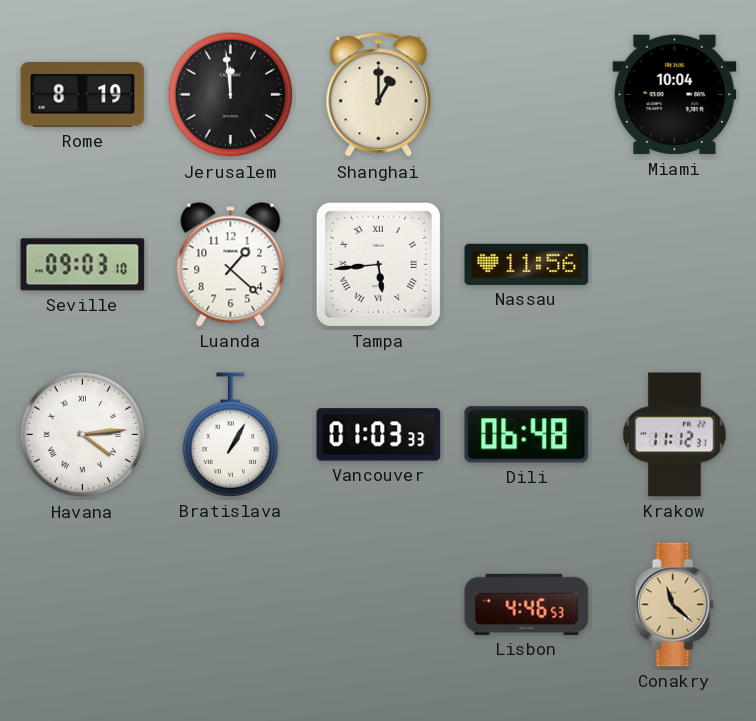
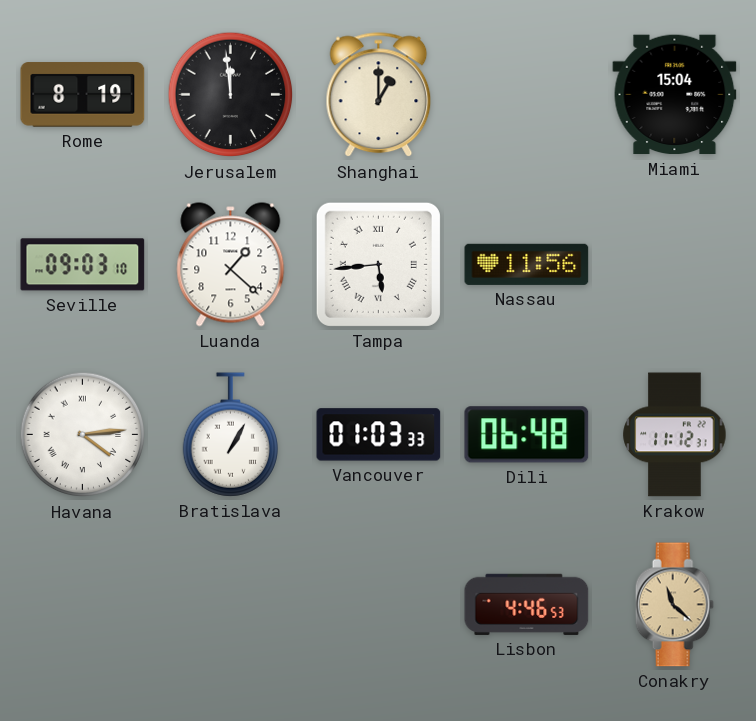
Miami: 10:04 -> 15:04
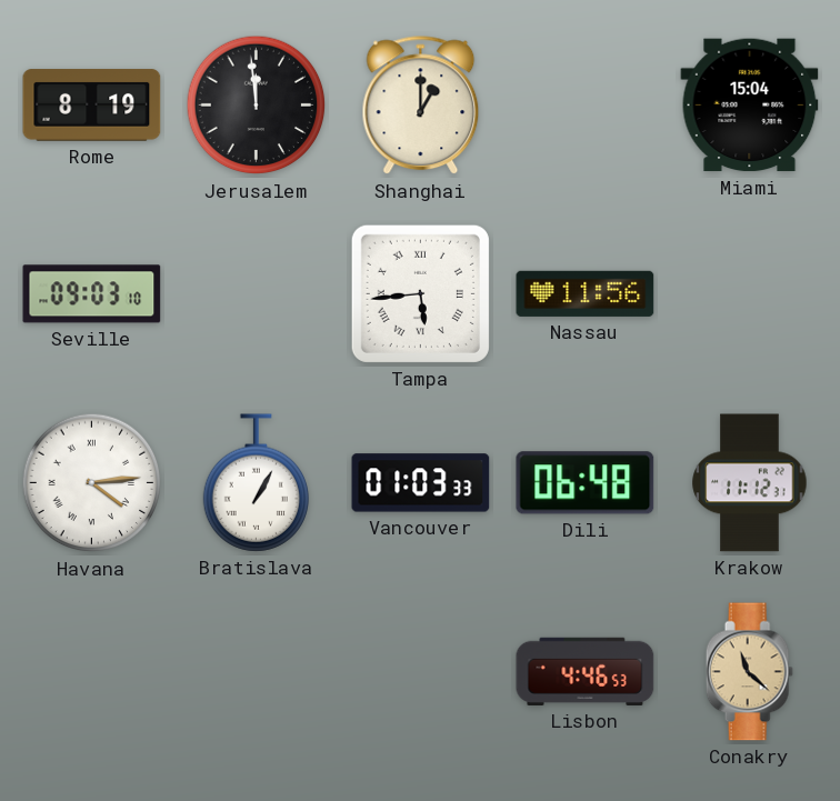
Luanda: 1:22 -> none
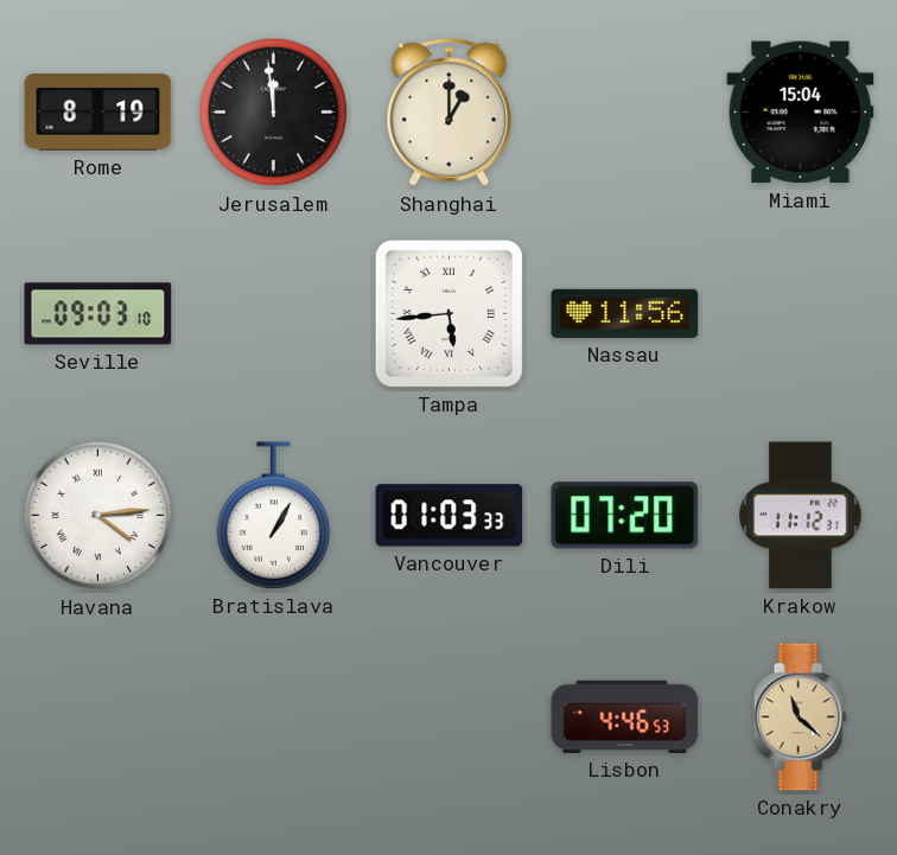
Dili: 06:48 -> 07:20
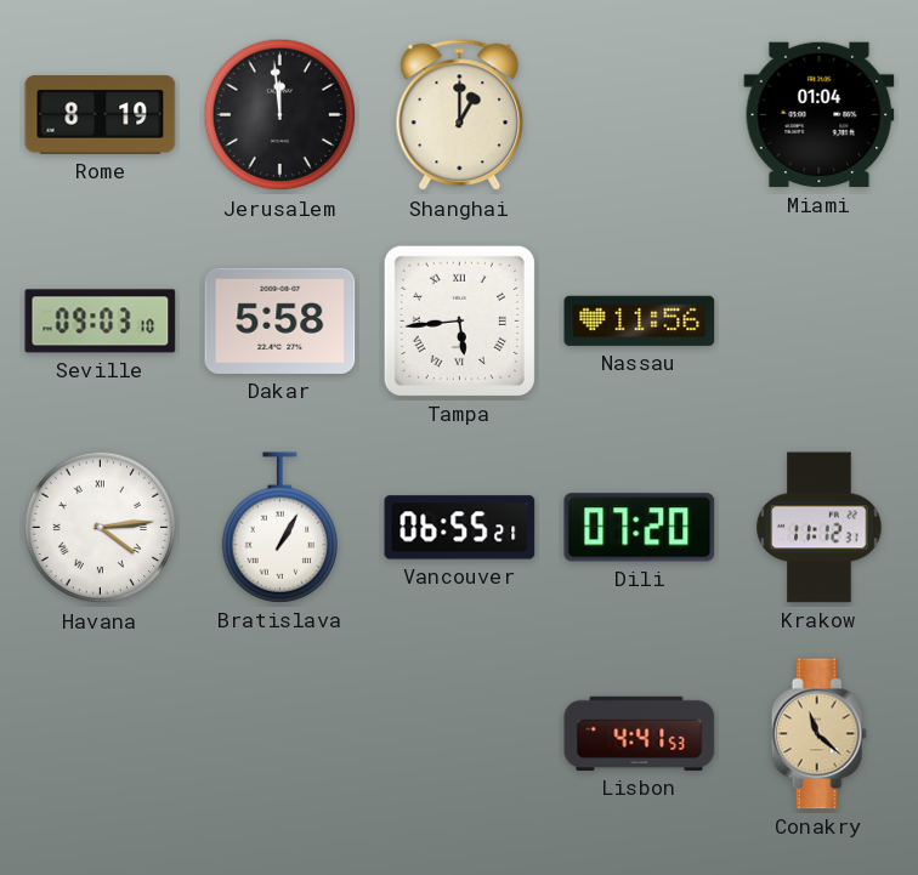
Miami: 15:04 -> 01:04
Dakar: none -> 5:58
Vancouver: 01:03 -> 06:55
Lisbon: 4:46 -> 4:41
